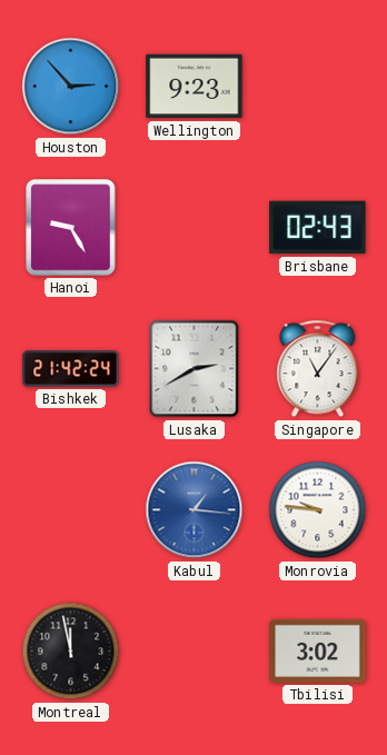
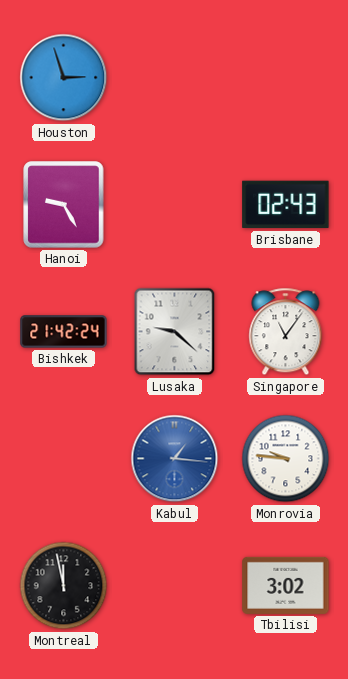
Houston: 2:53 -> 2:57
Wellington: 9:23 -> none
Lusaka: 2:40 -> 9:22
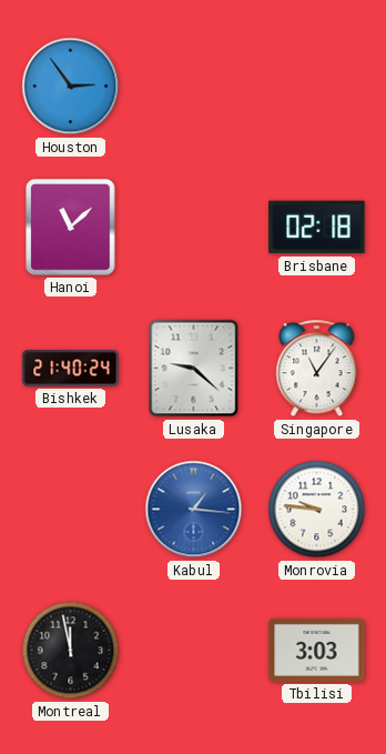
Houston: 2:57 -> 2:54
Hanoi: 9:25 -> 11:08
Brisbane: 02:43 -> 02:18
Bishkek: 21:42 -> 21:40
Tbilisi: 3:02 -> 3:03
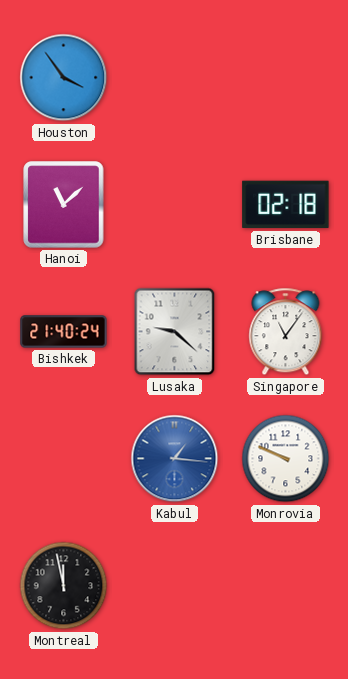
Houston: 2:54 -> 3:54
Monrovia: 9:46 -> 9:49
Tbilisi: 3:03 -> none
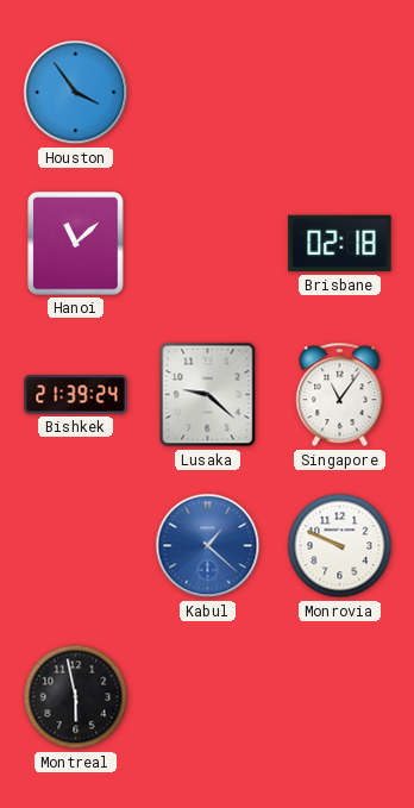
Bishkek: 21:40 -> 21:39
Kabul: 1:16 -> 1:22
Montreal: 11:58 -> 5:58
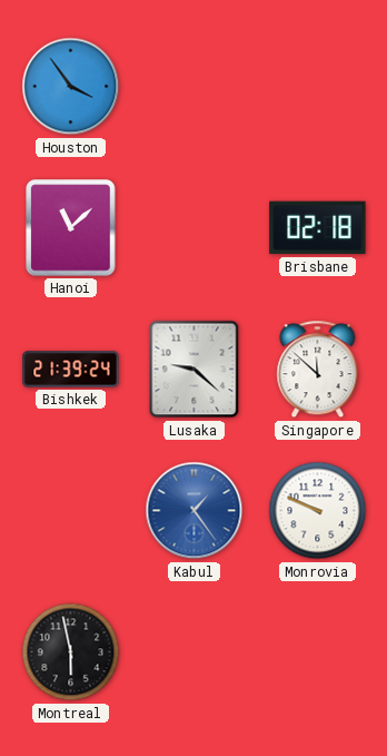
Singapore: 11:06 -> 11:52
Kabul: 1:22 -> 1:24
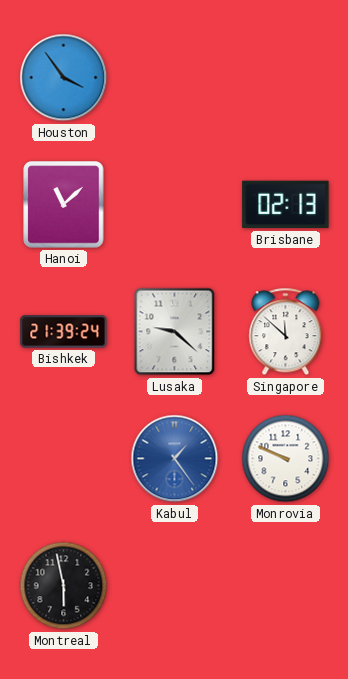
Brisbane: 02:18 -> 02:13
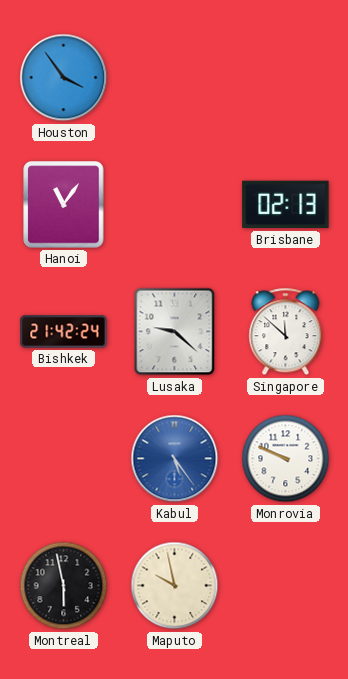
Hanoi: 11:08 -> 11:06
Bishkek: 21:39 -> 21:42
Kabul: 1:24 -> 5:24
Maputo: none -> 9:58
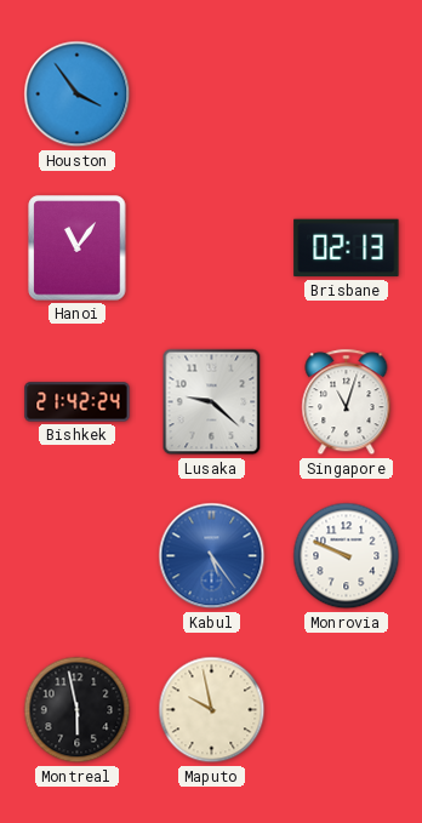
Singapore: 11:52 -> 11:03
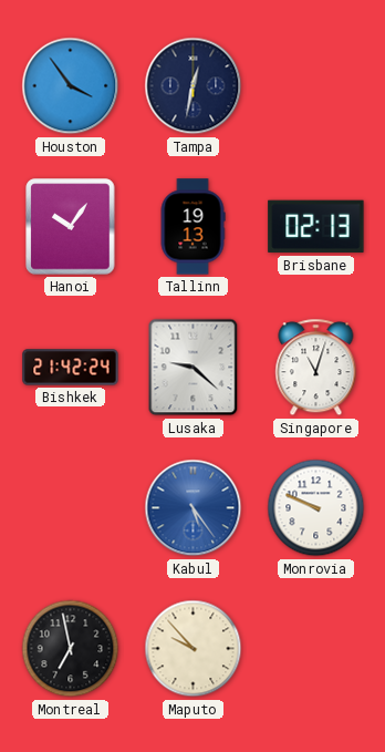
Tampa: none -> 12:32
Hanoi: 11:06 -> 10:06
Tallinn: none -> 19:13
Montreal: 5:58 -> 6:58
Maputo: 9:58 -> 9:53
